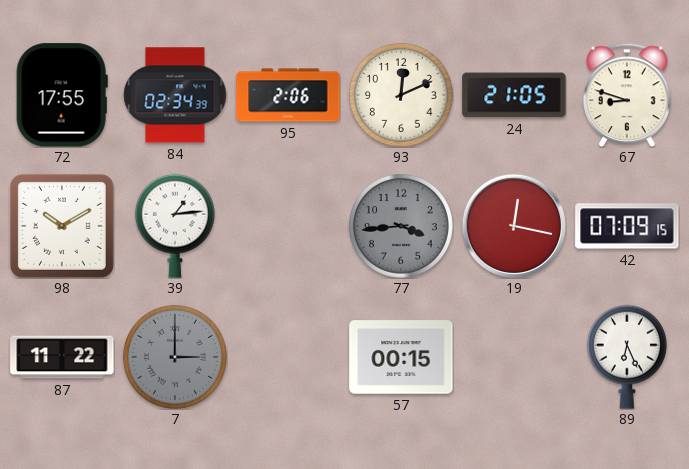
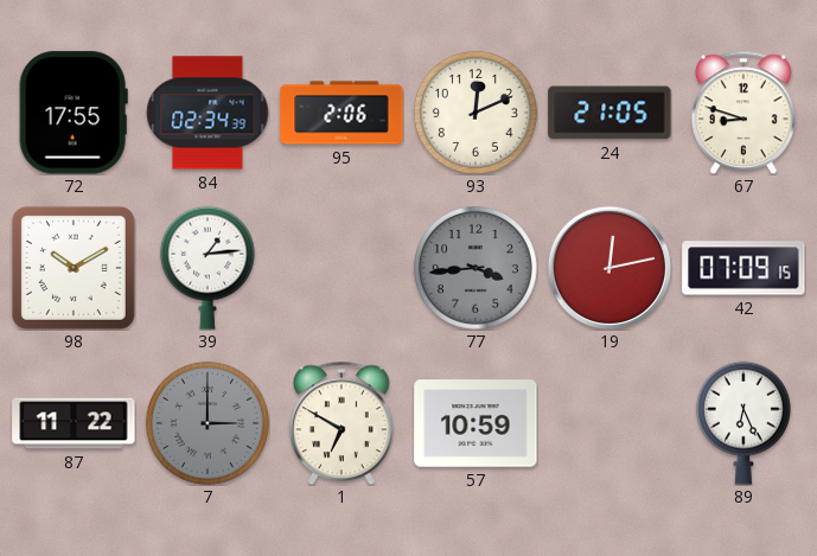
19: 12:17 -> 12:13
1: none -> 6:50
57: 00:15 -> 10:59
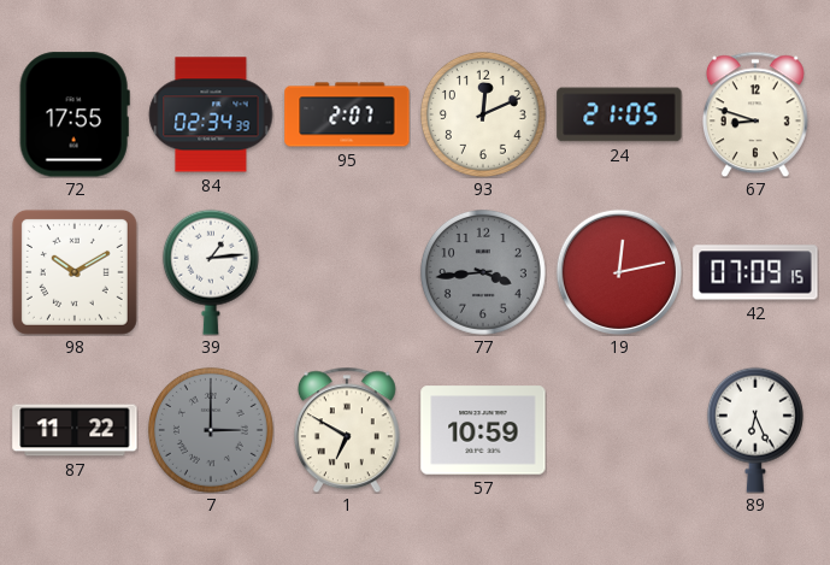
95: 2:06 -> 2:07
